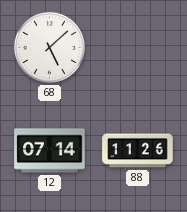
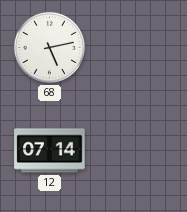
68: 5:08 -> 5:13
88: 11:26 -> none
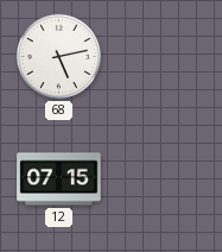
12: 07:14 -> 07:15
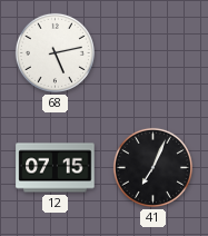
41: none -> 7:04
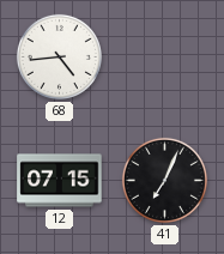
68: 5:13 -> 4:44
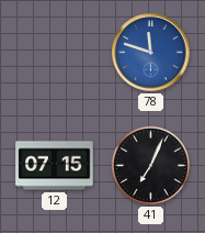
68: 4:44 -> none
78: none -> 11:48
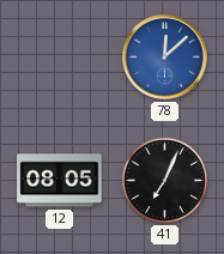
78: 11:48 -> 12:08
12: 07:15 -> 08:05
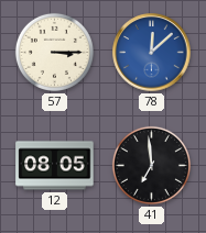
57: none -> 3:15
41: 7:04 -> 6:59
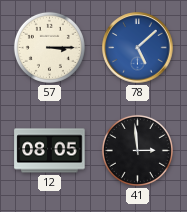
78: 12:08 -> 5:08
41: 6:59 -> 2:59
